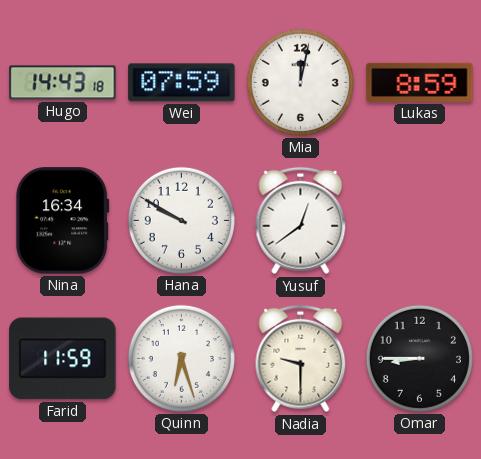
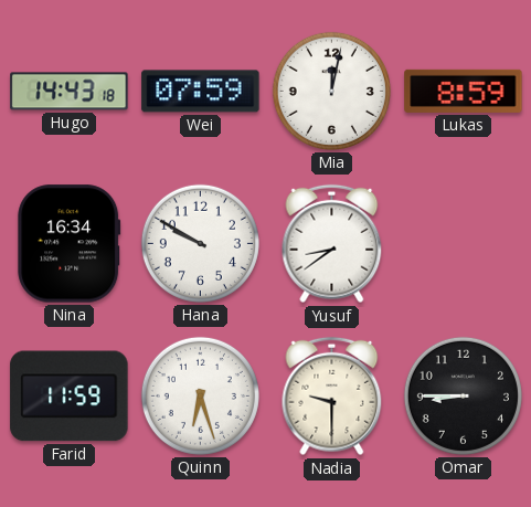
Yusuf: 12:39 -> 8:39
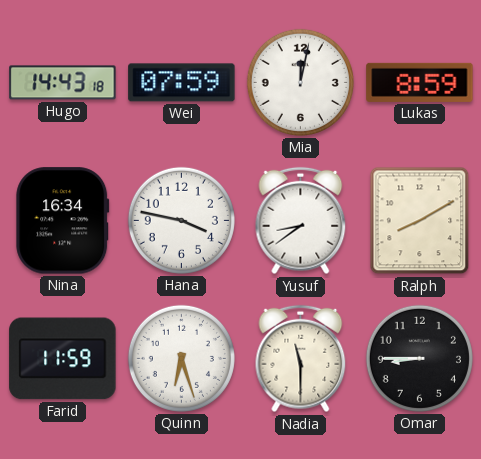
Hana: 9:50 -> 3:47
Ralph: none -> 8:10
Nadia: 9:30 -> 11:30
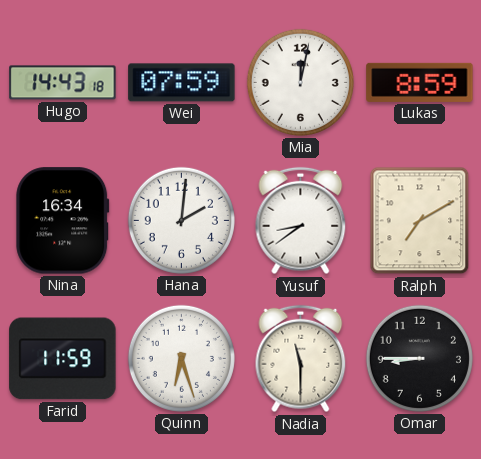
Hana: 3:47 -> 2:01
Ralph: 8:10 -> 7:10
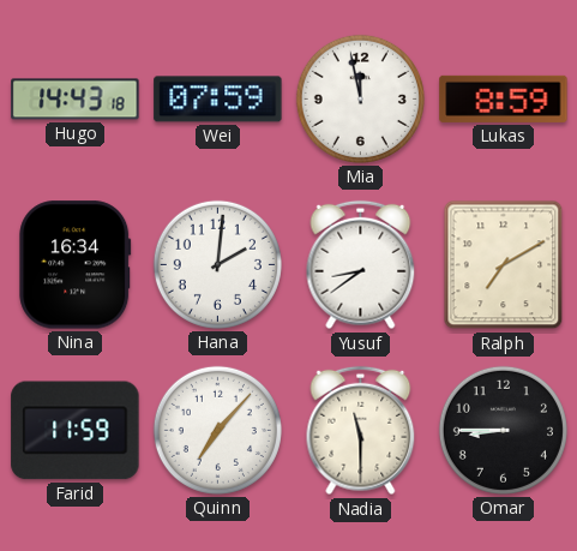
Mia: 12:02 -> 11:58
Quinn: 6:27 -> 7:07
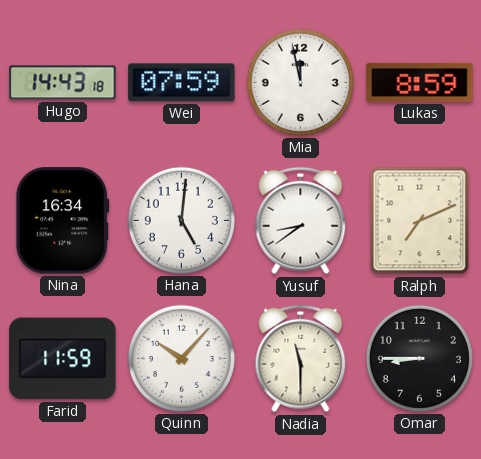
Hana: 2:01 -> 5:01
Ralph: 7:10 -> 7:11
Quinn: 7:07 -> 10:07
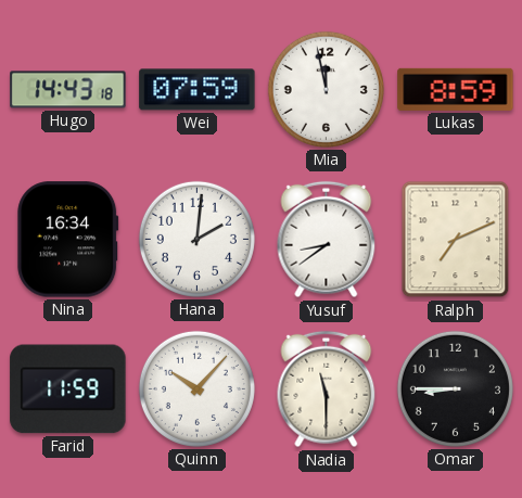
Hana: 5:01 -> 2:01
